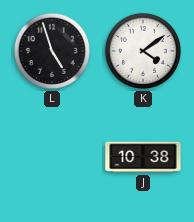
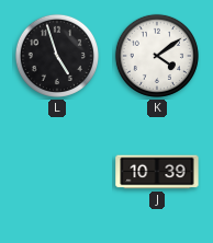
J: 10:38 -> 10:39
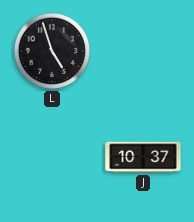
K: 4:09 -> none
J: 10:39 -> 10:37
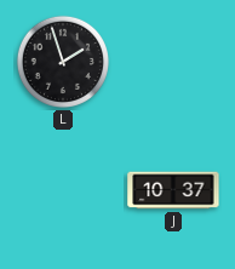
L: 4:57 -> 1:57
